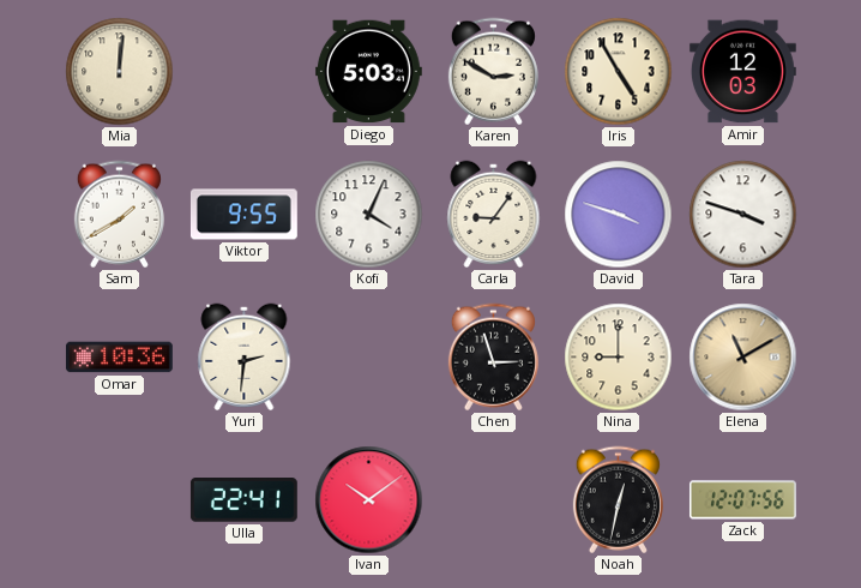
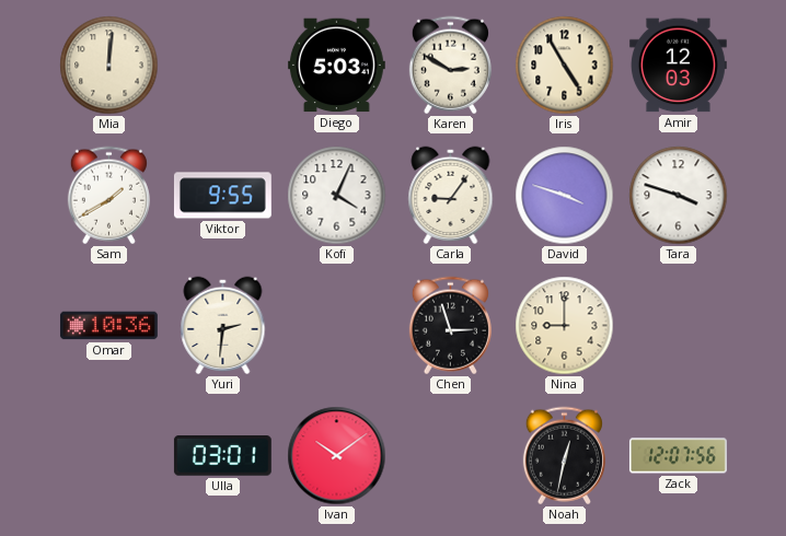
Elena: 11:10 -> none
Ulla: 22:41 -> 03:01
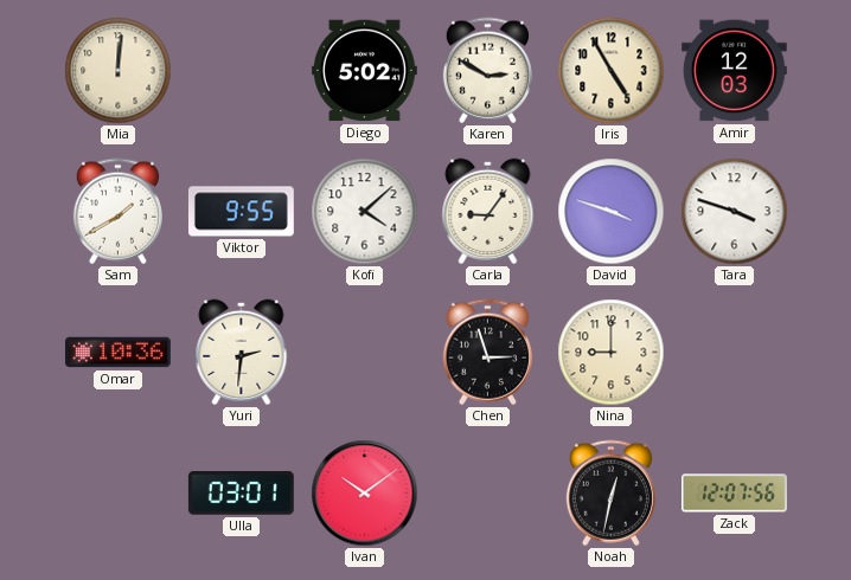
Diego: 5:03 -> 5:02
Kofi: 4:04 -> 4:08
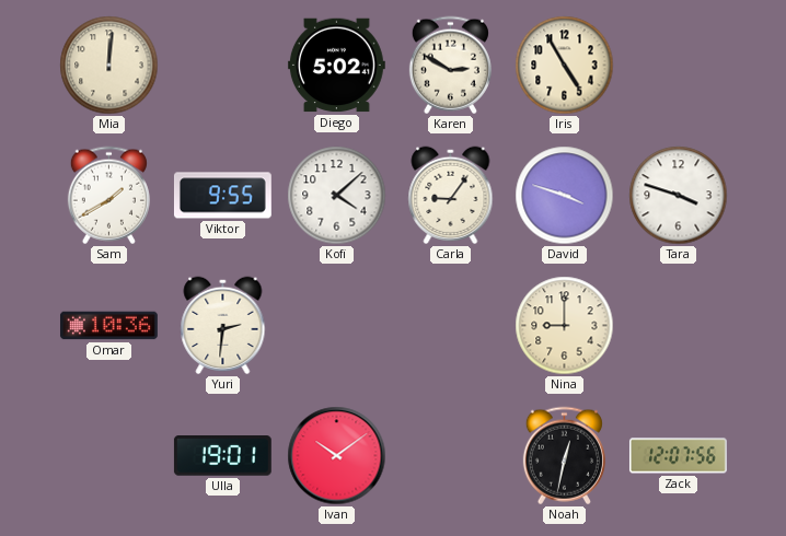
Amir: 12:03 -> none
Chen: 2:57 -> none
Ulla: 03:01 -> 19:01
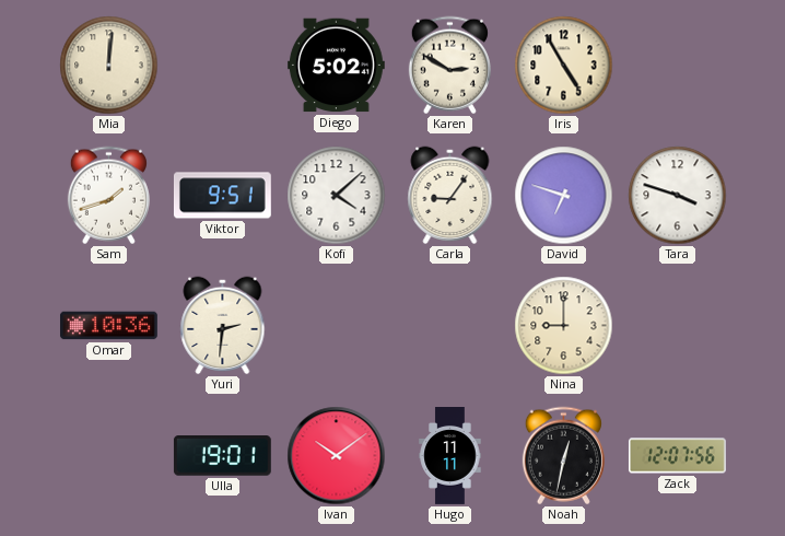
Sam: 1:40 -> 1:42
Viktor: 9:55 -> 9:51
David: 3:48 -> 6:48
Hugo: none -> 11:11
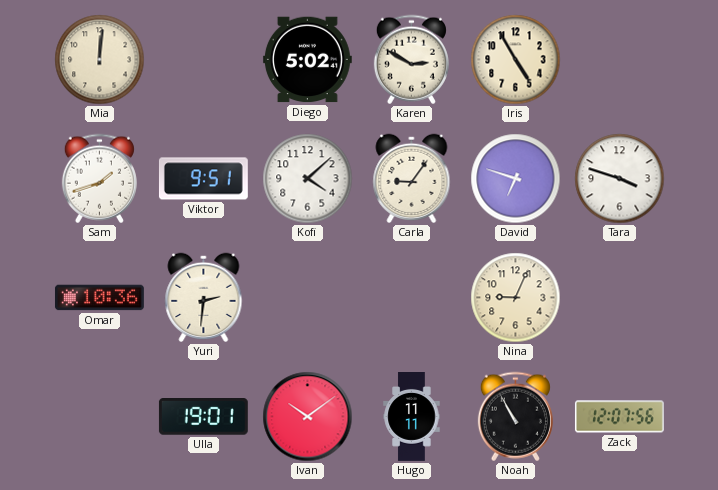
Nina: 9:00 -> 9:04
Noah: 12:32 -> 10:55
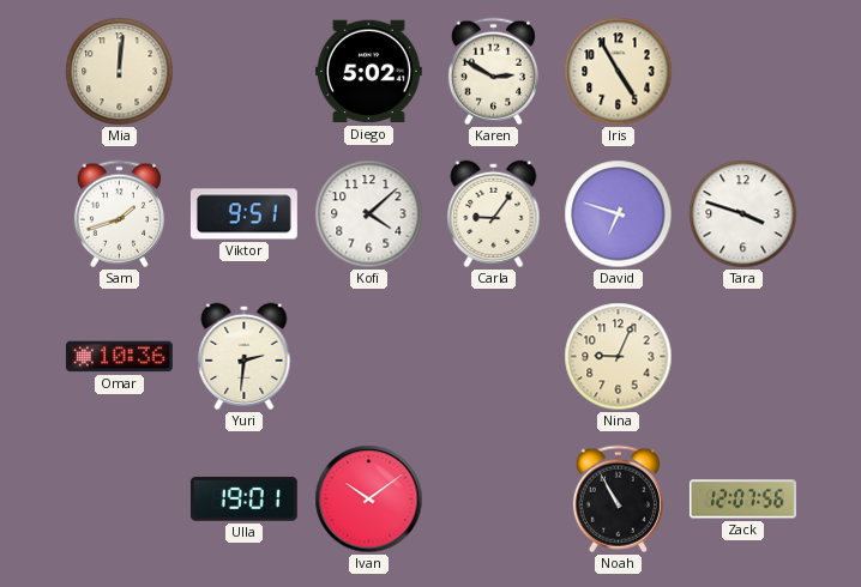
Hugo: 11:11 -> none
